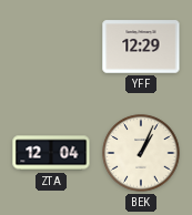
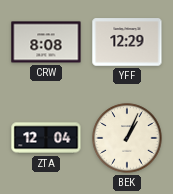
CRW: none -> 8:08
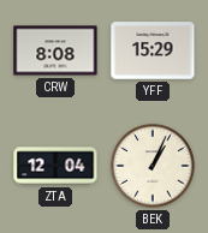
YFF: 12:29 -> 15:29
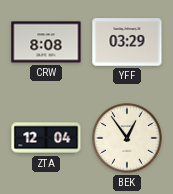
YFF: 15:29 -> 03:29
BEK: 1:04 -> 12:54
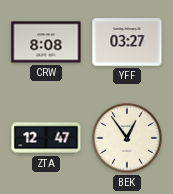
YFF: 03:29 -> 03:27
ZTA: 12:04 -> 12:47
